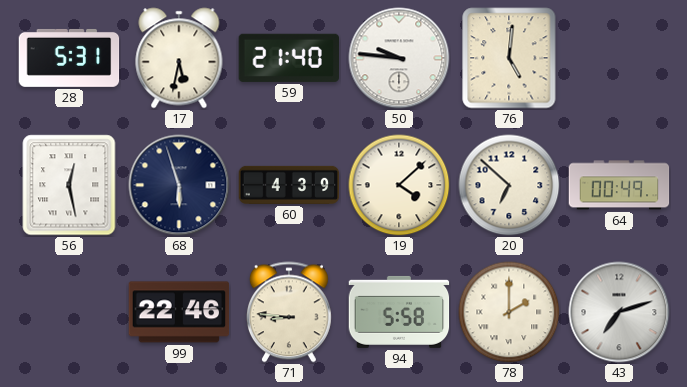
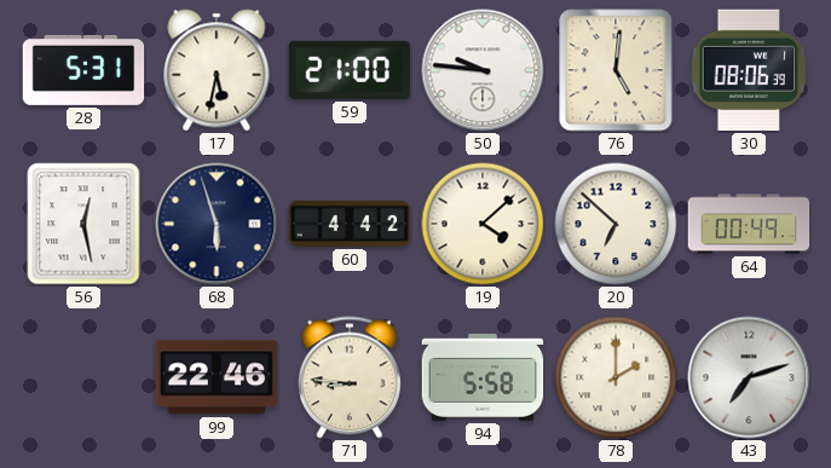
59: 21:40 -> 21:00
30: none -> 08:06
60: 4:39 -> 4:42
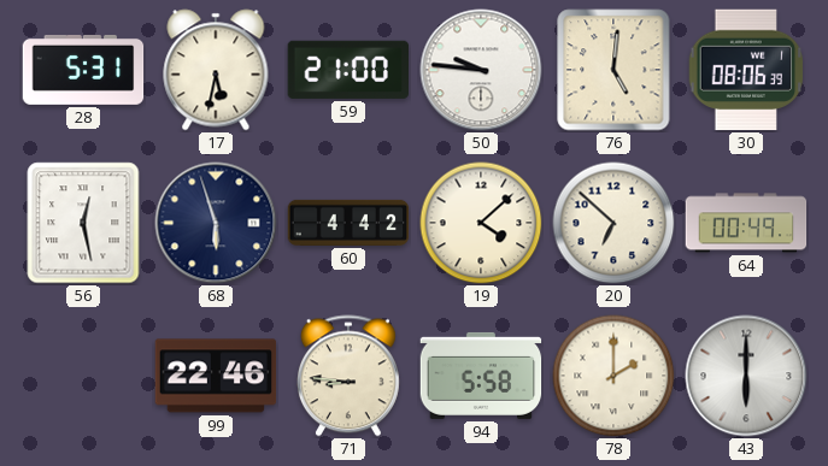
43: 7:12 -> 6:00
